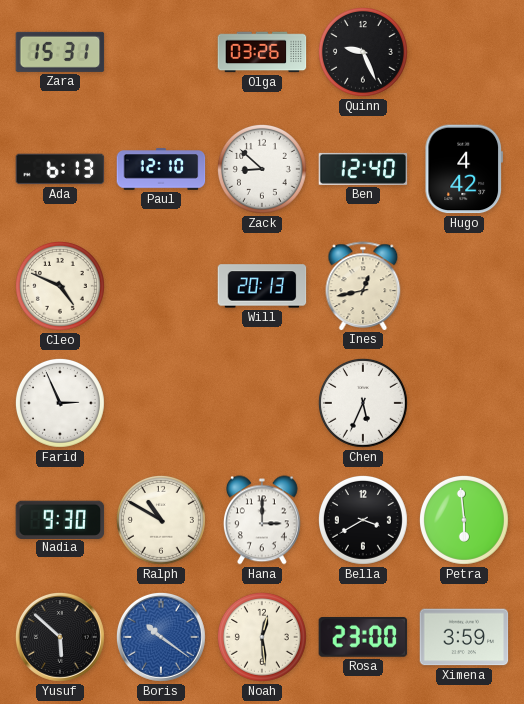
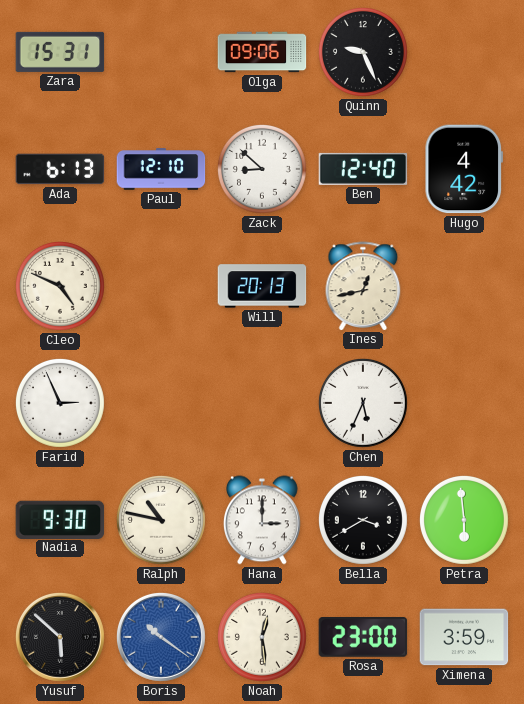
Olga: 03:26 -> 09:06
Ralph: 10:50 -> 10:47
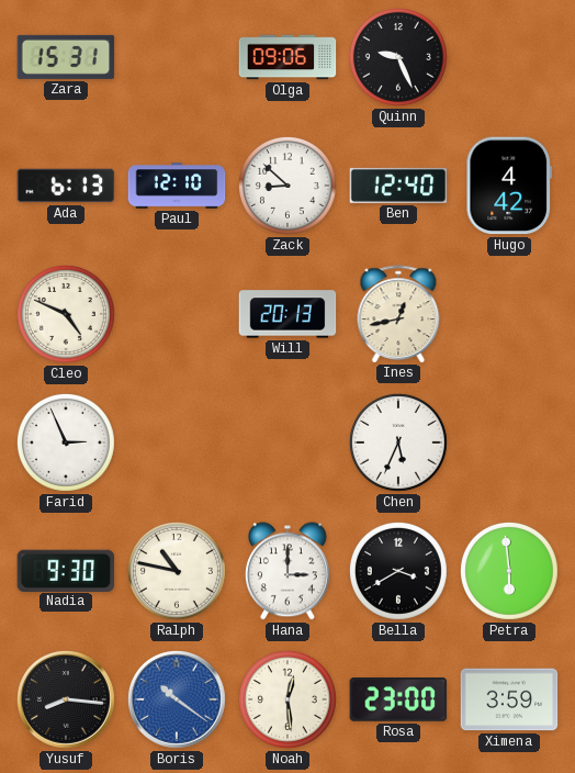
Yusuf: 5:52 -> 8:16
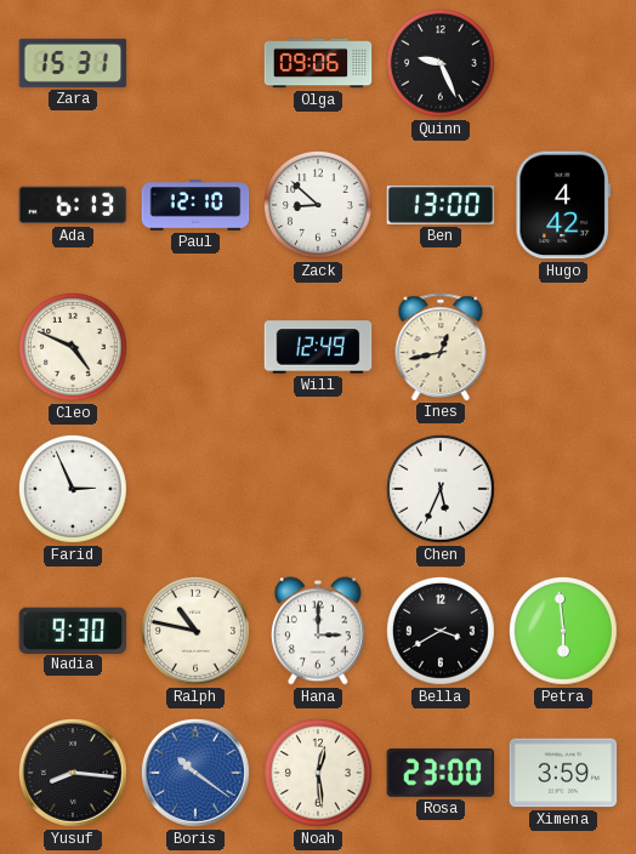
Ben: 12:40 -> 13:00
Will: 20:13 -> 12:49
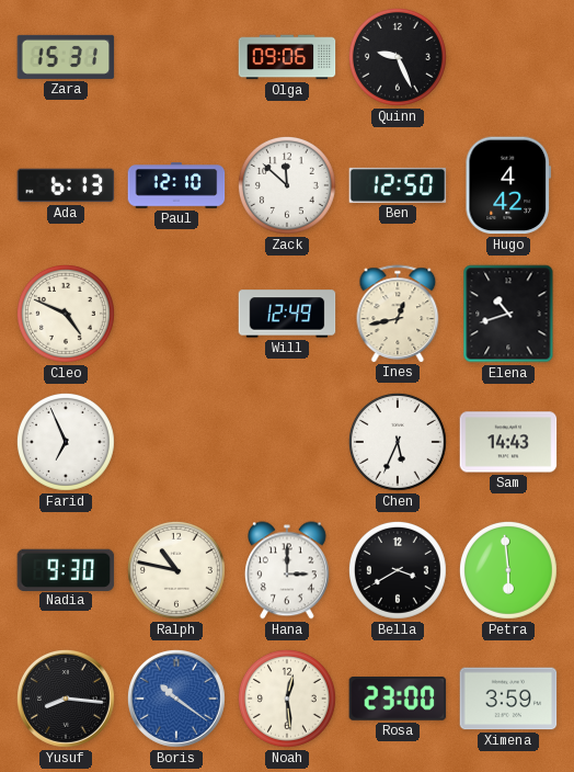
Zack: 8:52 -> 11:52
Ben: 13:00 -> 12:50
Elena: none -> 10:42
Farid: 2:56 -> 6:56
Sam: none -> 14:43
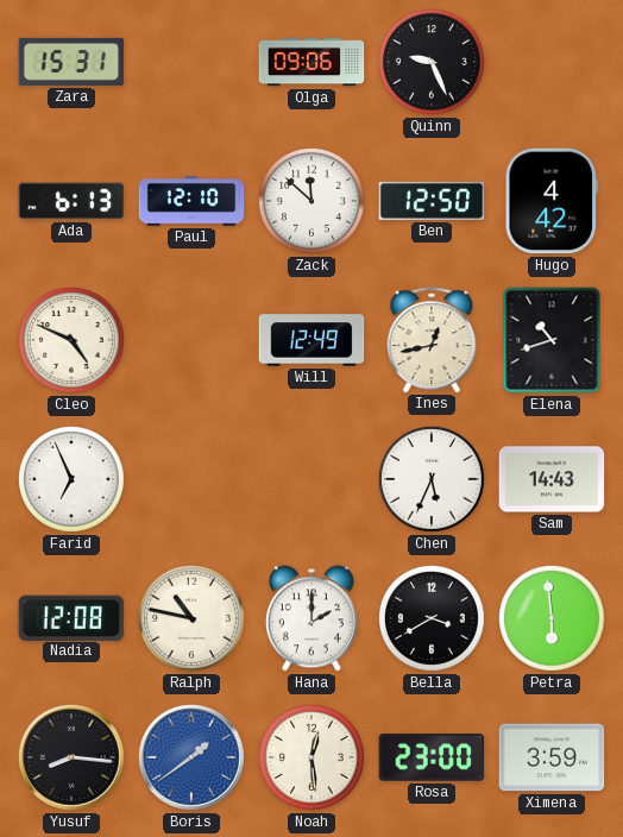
Nadia: 9:30 -> 12:08
Hana: 3:00 -> 2:00
Boris: 10:21 -> 1:39
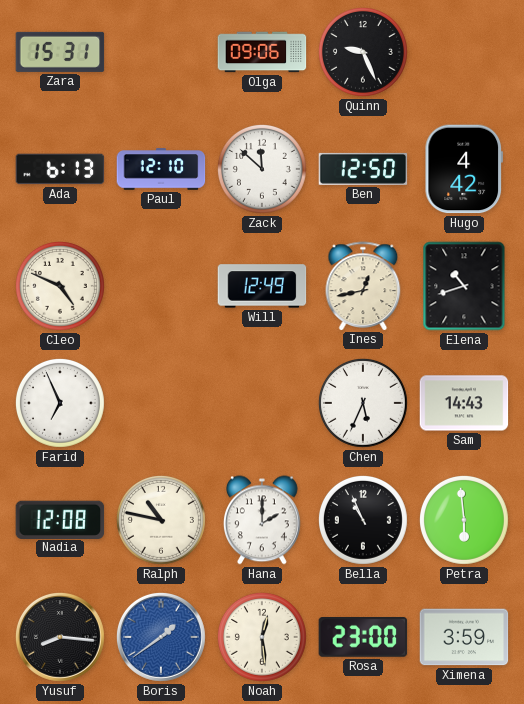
Bella: 3:40 -> 10:56
